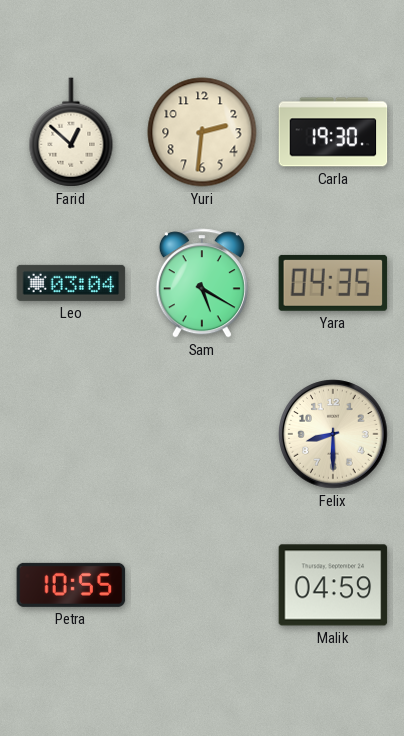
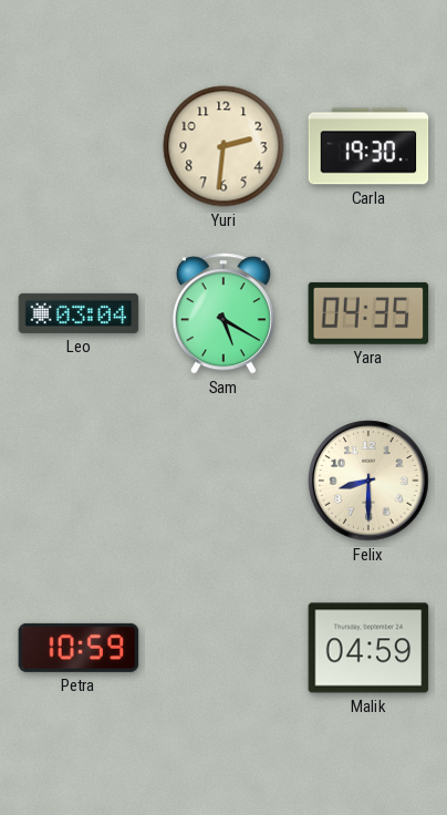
Farid: 12:52 -> none
Petra: 10:55 -> 10:59
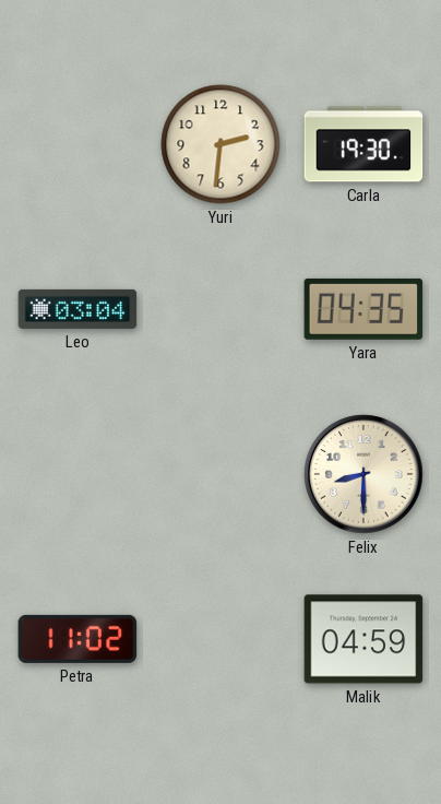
Sam: 5:20 -> none
Petra: 10:59 -> 11:02
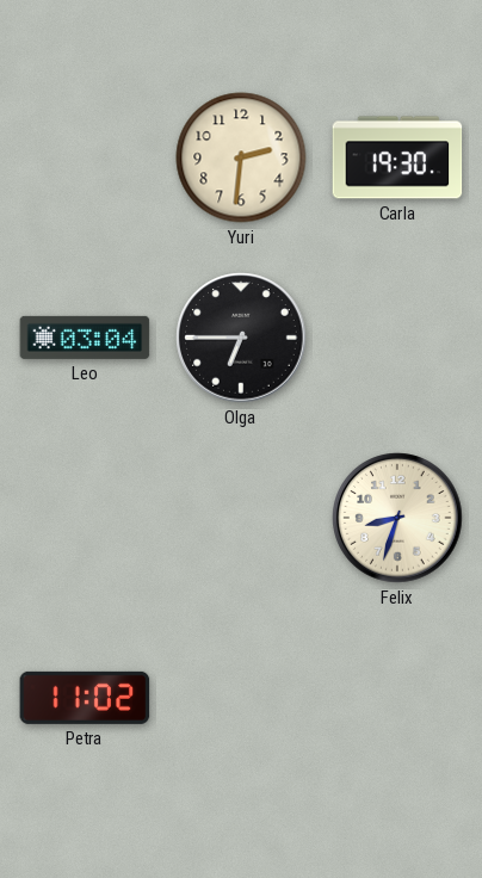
Olga: none -> 6:45
Yara: 04:35 -> none
Felix: 8:30 -> 8:33
Malik: 04:59 -> none
